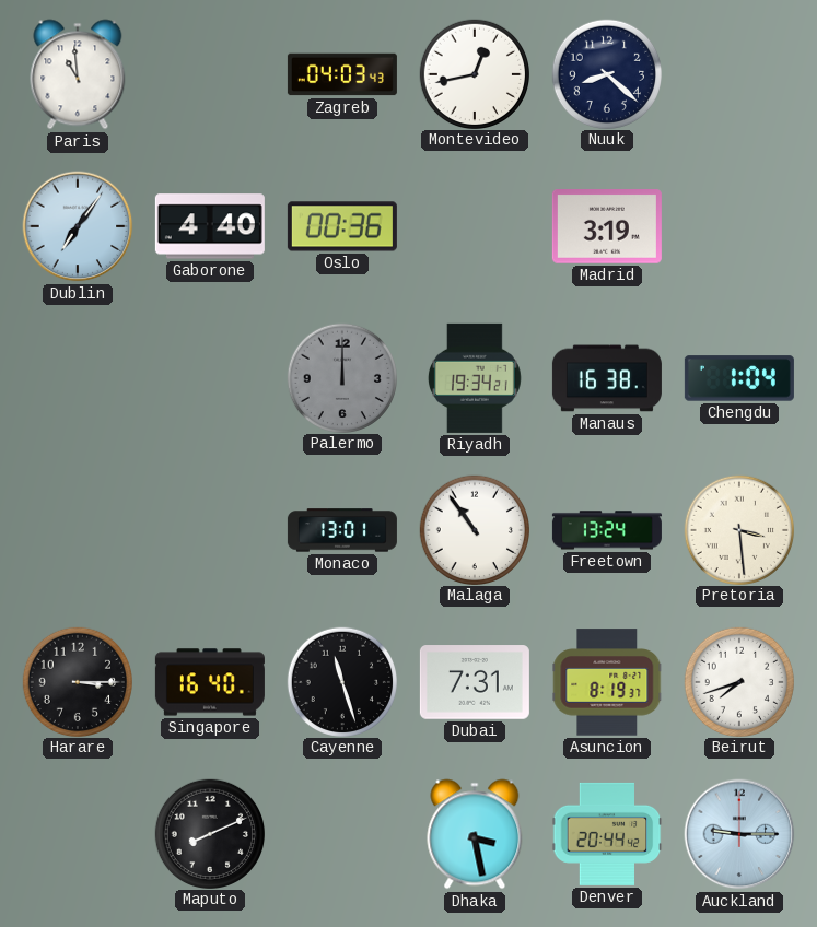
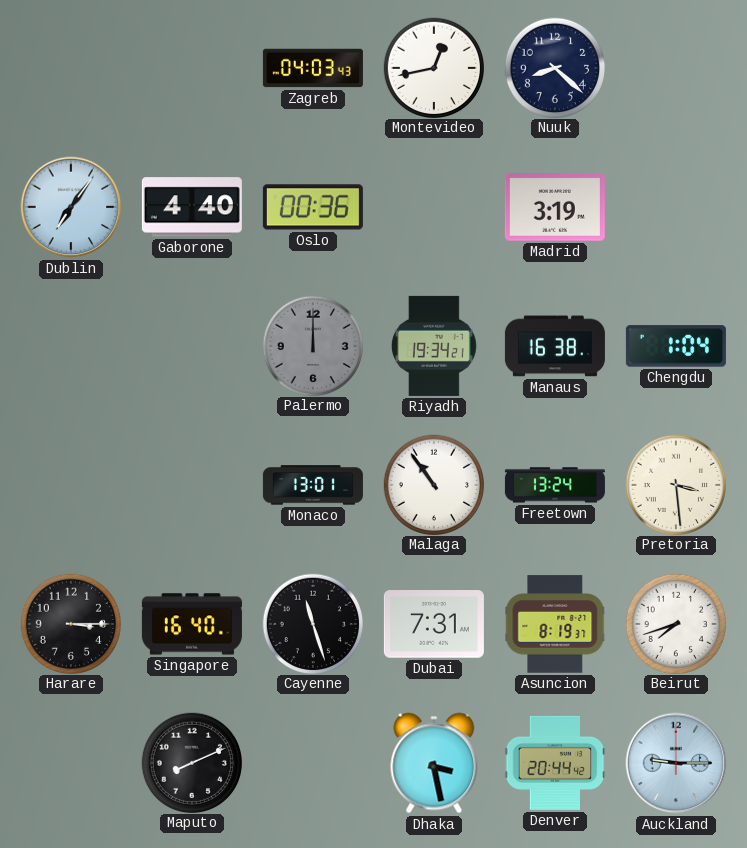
Paris: 10:59 -> none
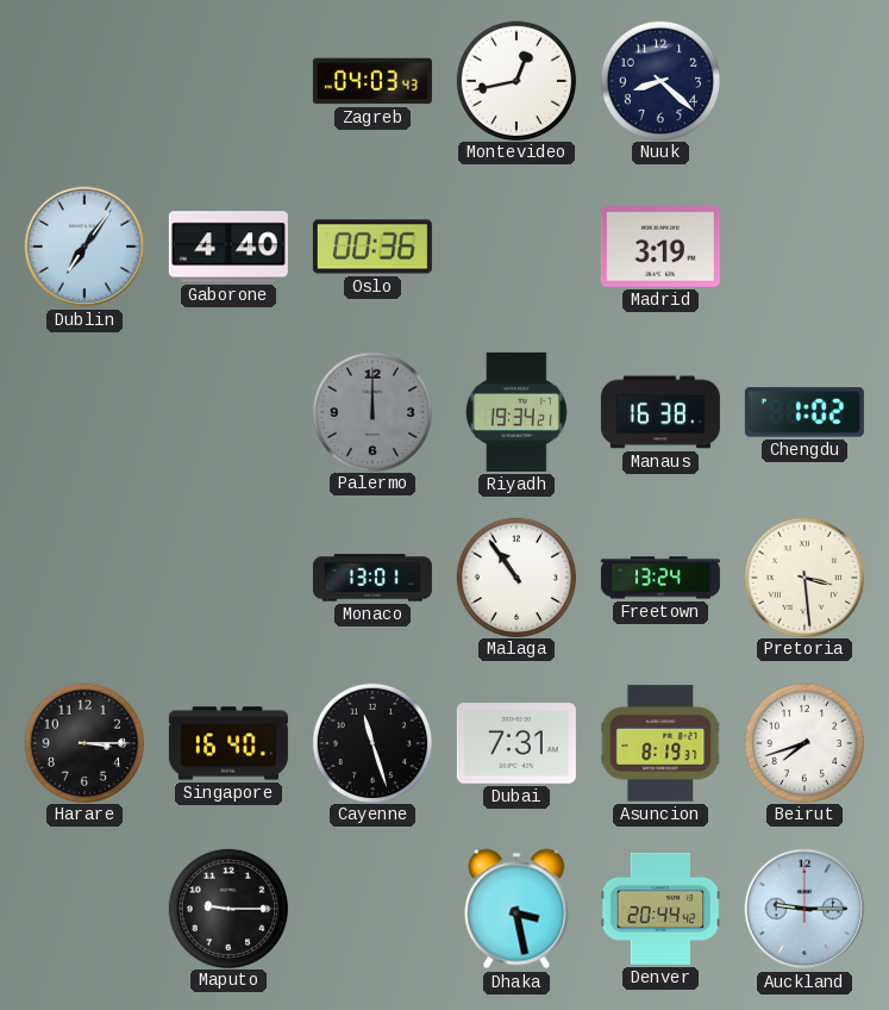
Chengdu: 1:04 -> 1:02
Maputo: 8:11 -> 9:15
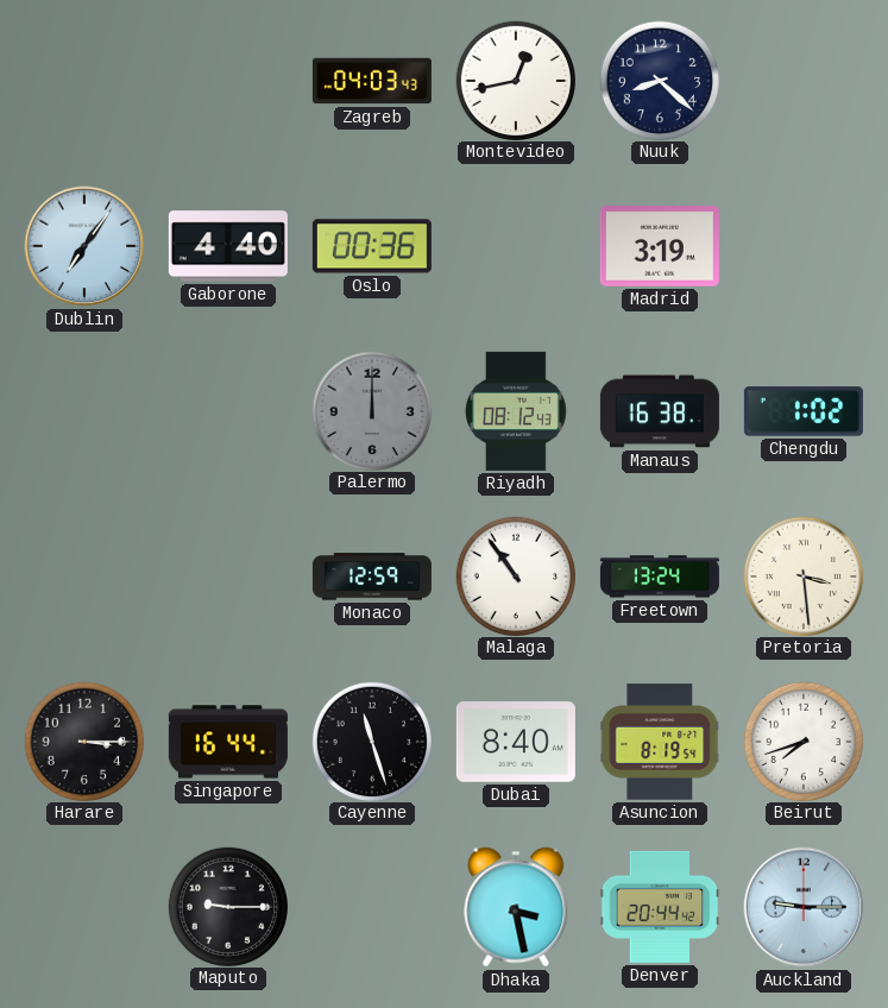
Riyadh: 19:34 -> 08:12
Monaco: 13:01 -> 12:59
Singapore: 16:40 -> 16:44
Dubai: 7:31 -> 8:40
Asuncion: 8:19:37 -> 8:19:54
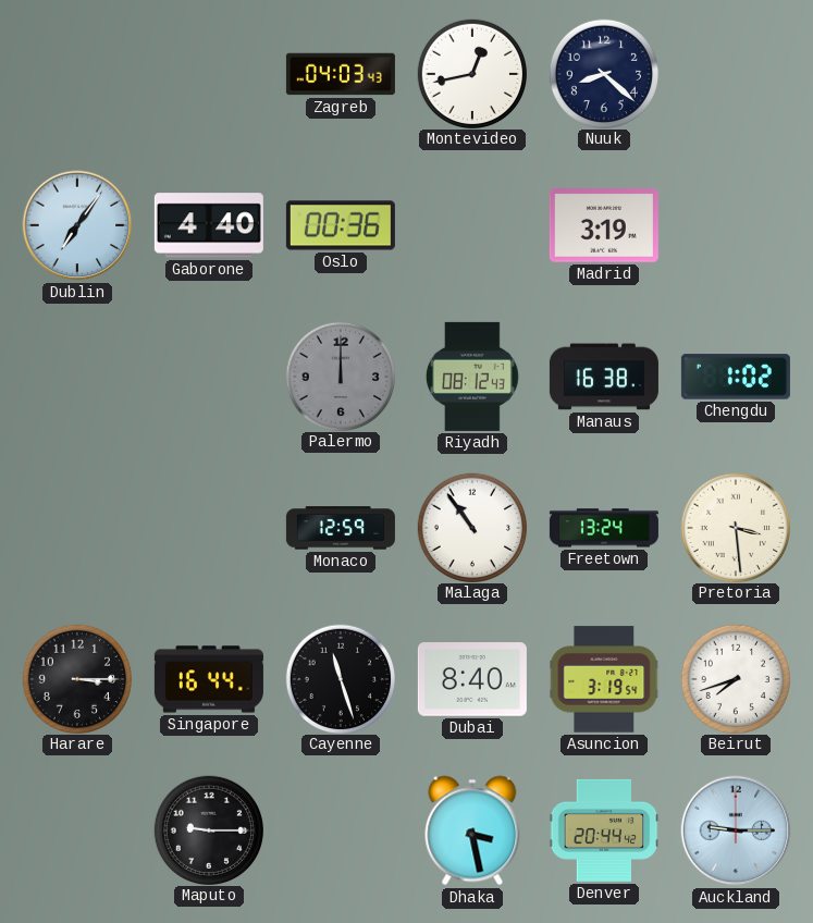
Asuncion: 8:19 -> 3:19
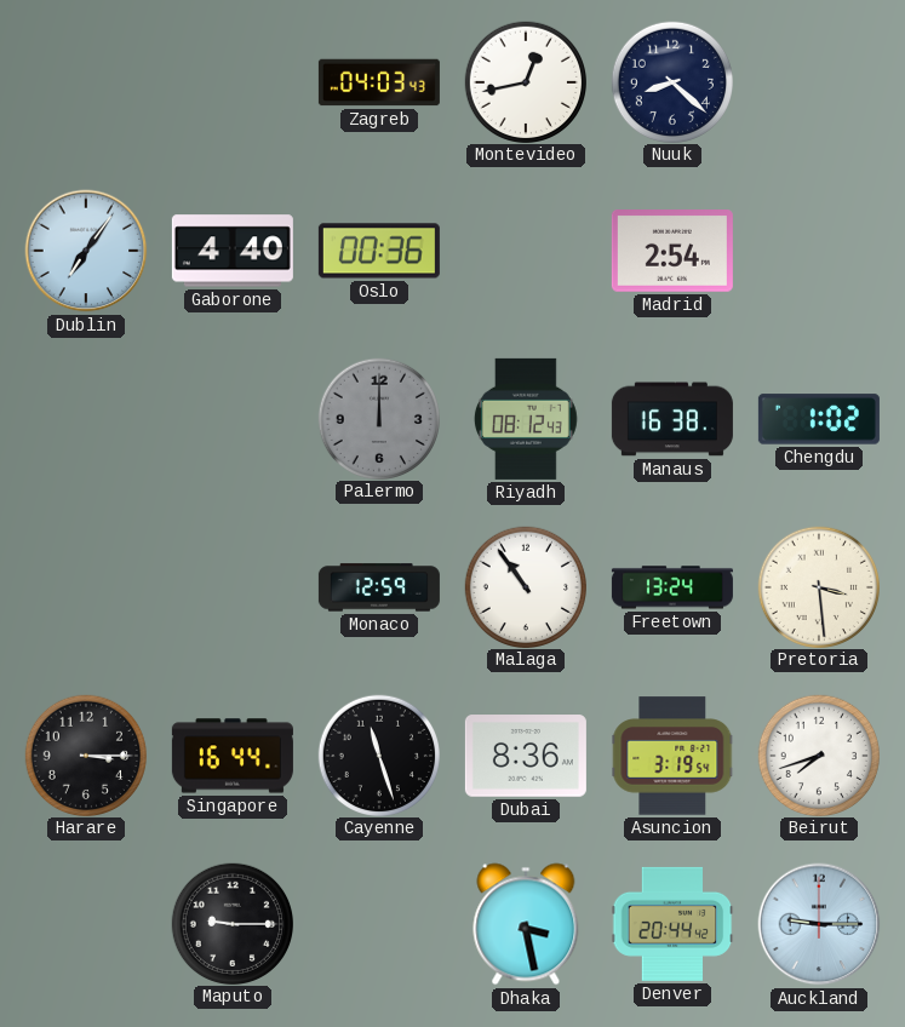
Madrid: 3:19 -> 2:54
Dubai: 8:40 -> 8:36
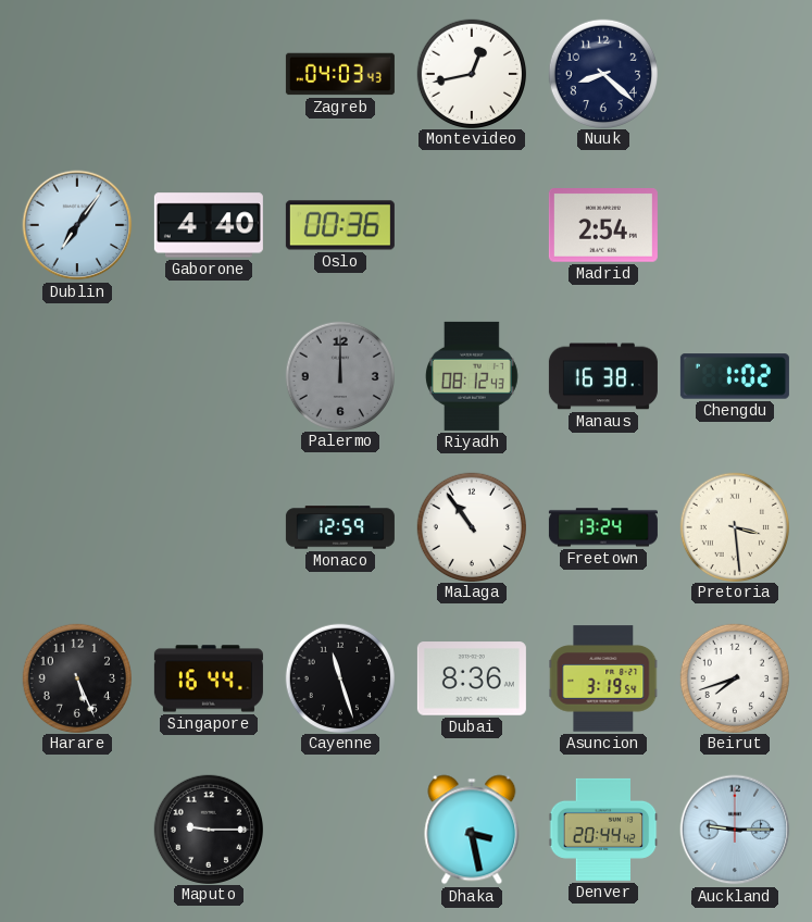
Harare: 3:15 -> 5:26
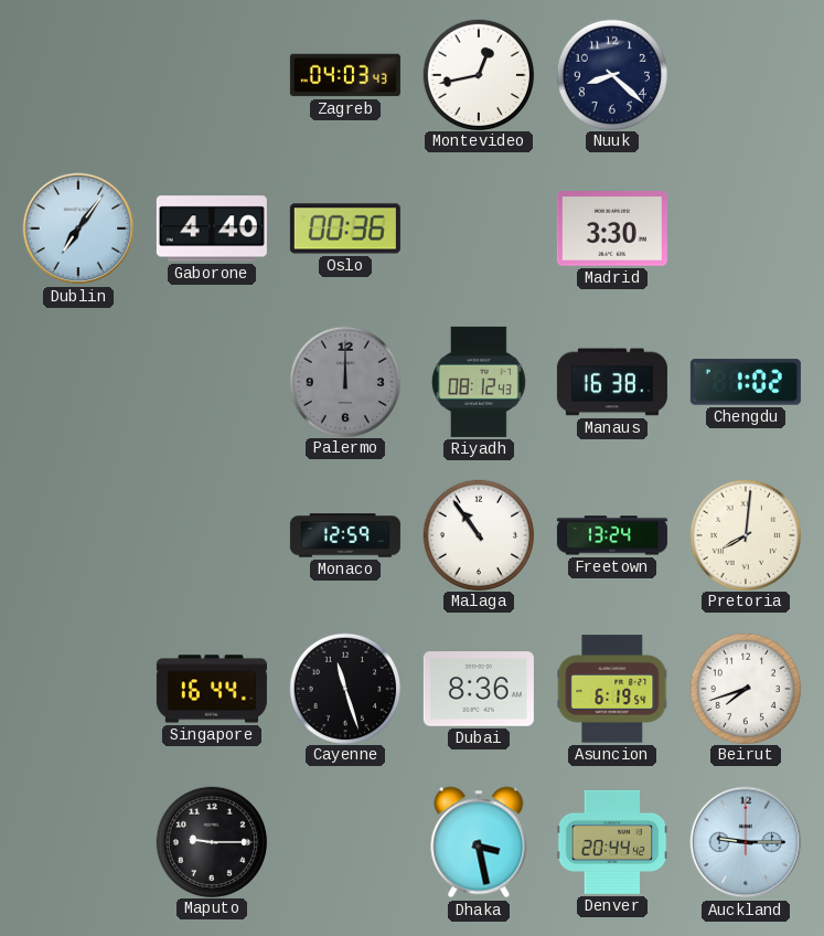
Madrid: 2:54 -> 3:30
Pretoria: 3:29 -> 8:01
Harare: 5:26 -> none
Asuncion: 3:19 -> 6:19
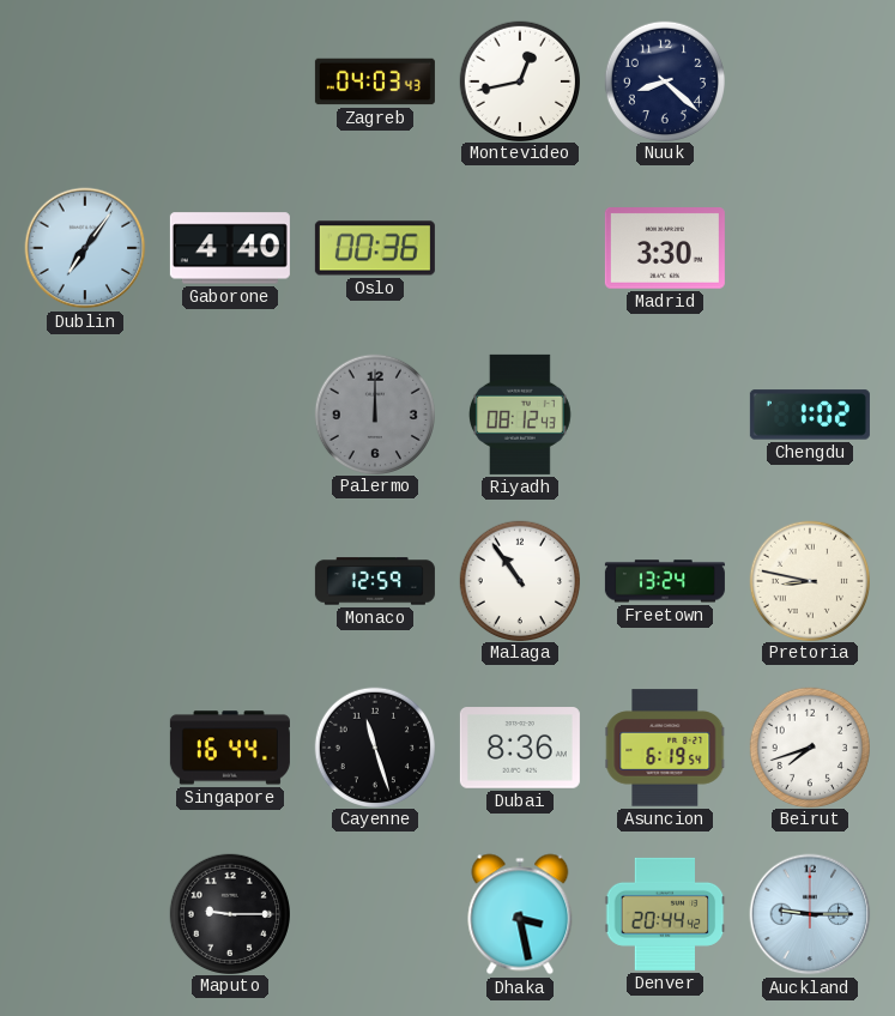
Manaus: 16:38 -> none
Pretoria: 8:01 -> 8:47
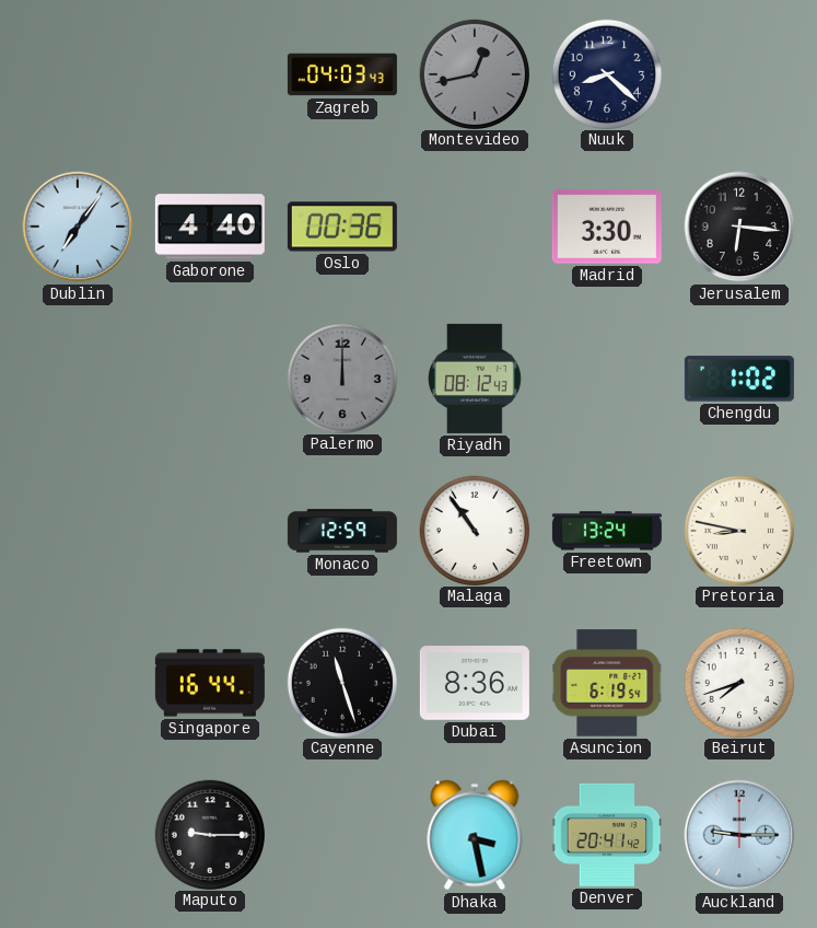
Montevideo dial: white -> grey
Jerusalem: none -> 6:16
Denver: 20:44 -> 20:41
